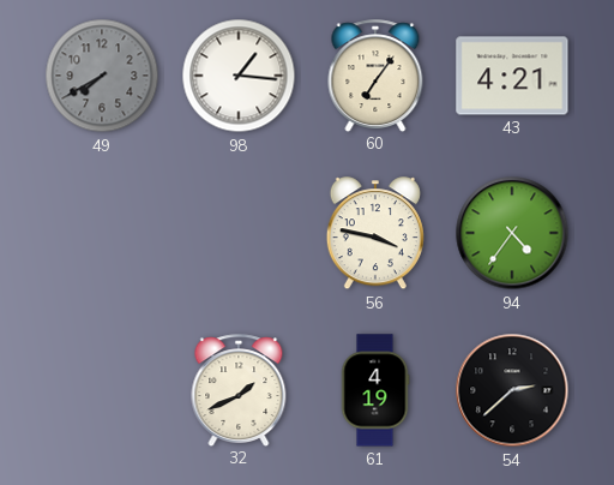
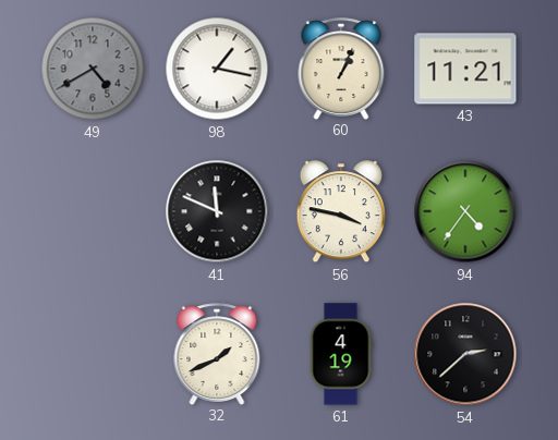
49: 7:40 -> 4:40
98: 1:16 -> 1:17
60: 7:06 -> 1:04
43: 4:21 -> 11:21
41: none -> 11:49
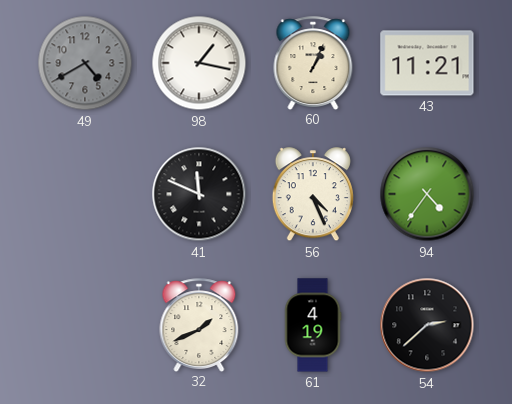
56: 3:47 -> 4:26
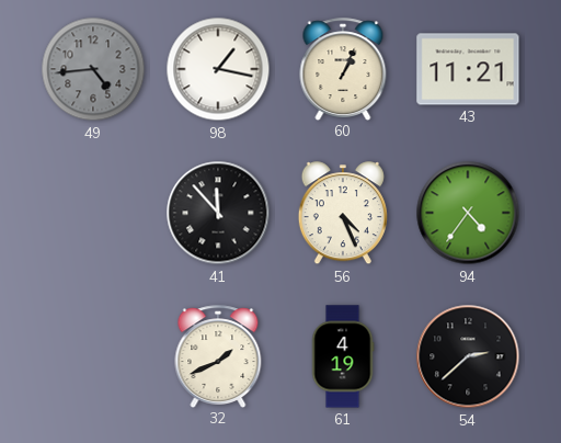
49: 4:40 -> 4:44
41: 11:49 -> 11:53
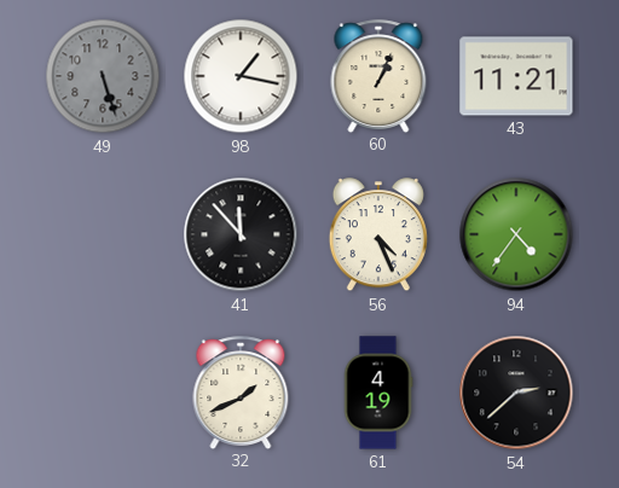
49: 4:44 -> 5:27
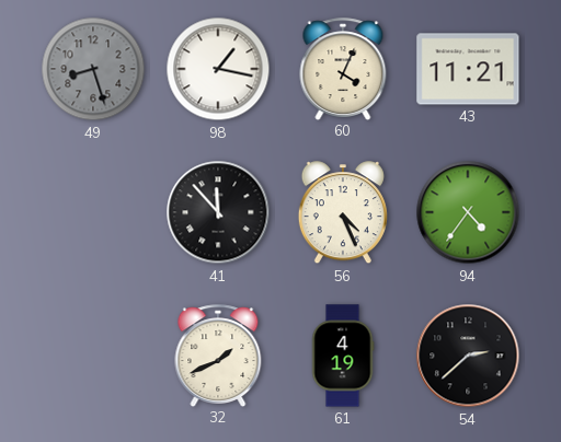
49: 5:27 -> 8:27
60: 1:04 -> 4:04
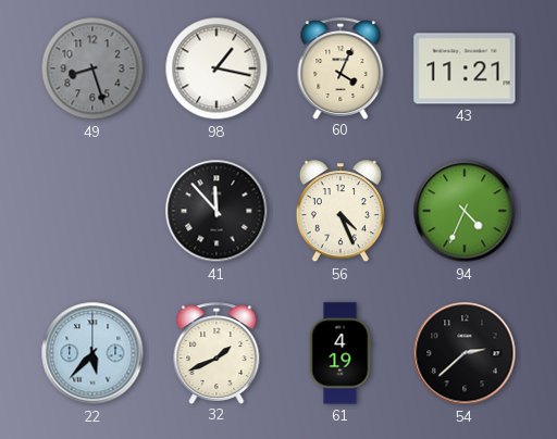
94: 4:36 -> 4:34
22: none -> 5:37
